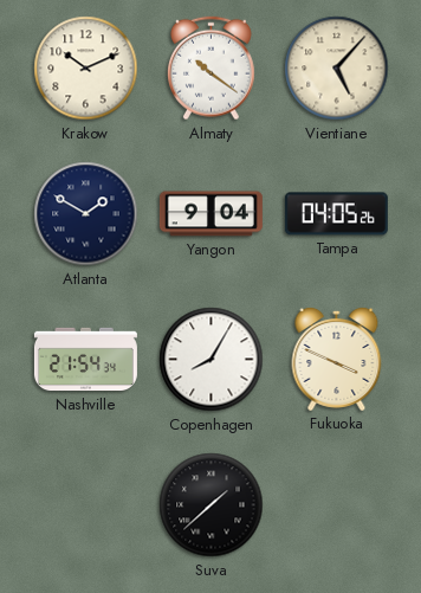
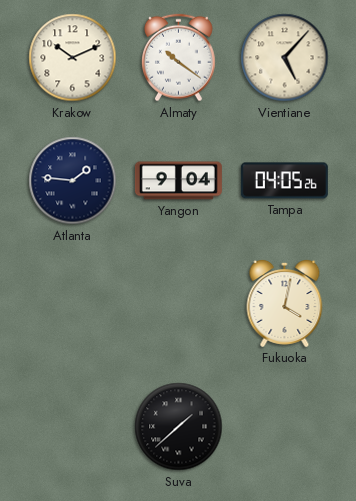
Atlanta: 1:50 -> 1:46
Nashville: 21:54 -> none
Copenhagen: 8:05 -> none
Fukuoka: 3:49 -> 4:02
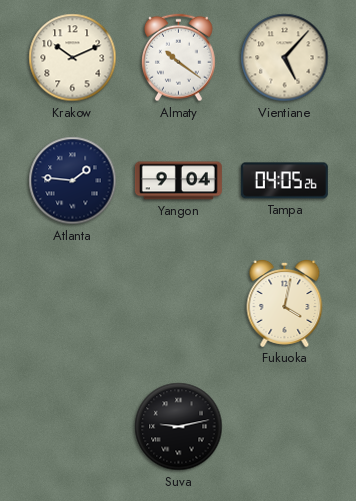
Suva: 1:38 -> 9:13
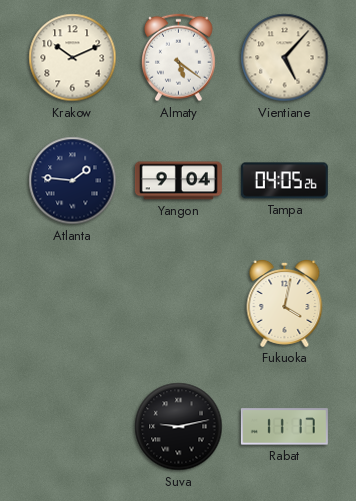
Almaty: 10:21 -> 5:21
Rabat: none -> 11:17
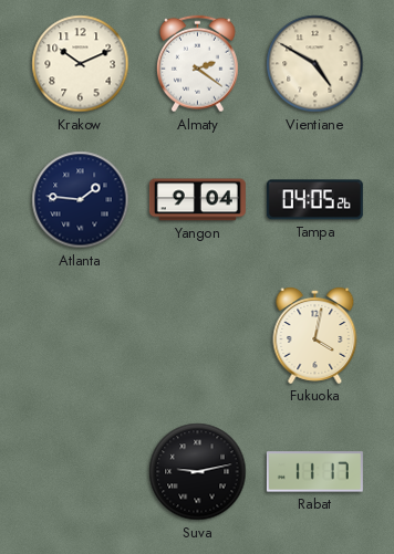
Almaty: 5:21 -> 2:21
Vientiane: 5:07 -> 4:50
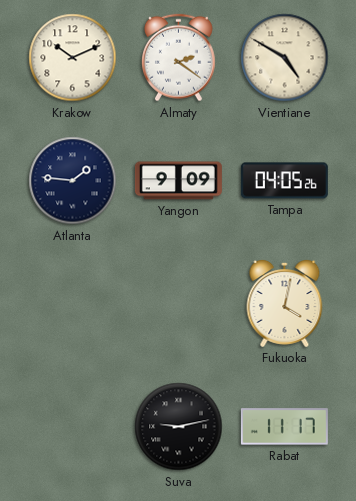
Yangon: 9:04 -> 9:09
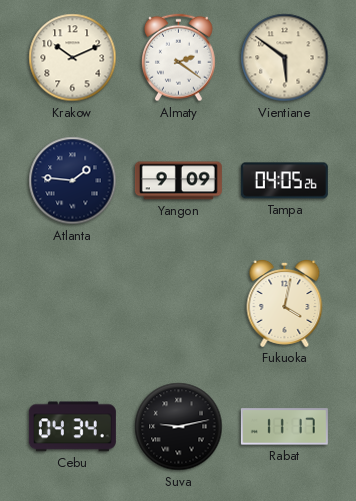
Vientiane: 4:50 -> 5:51
Cebu: none -> 04:34
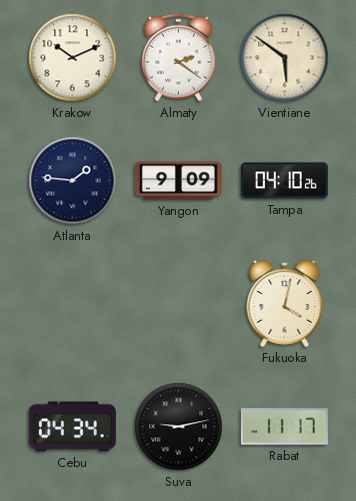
Tampa: 04:05 -> 04:10
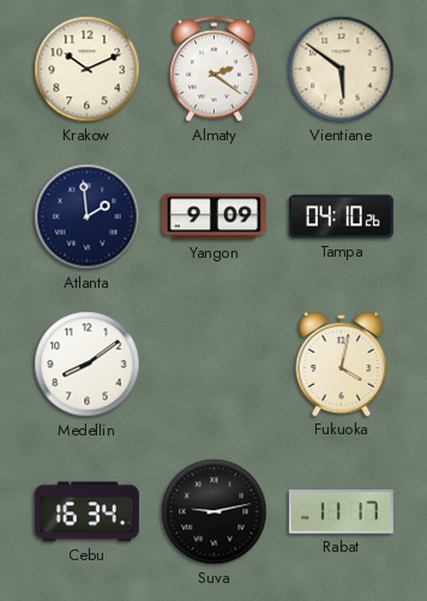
Atlanta: 1:46 -> 1:59
Medellin: none -> 8:09
Cebu: 04:34 -> 16:34
